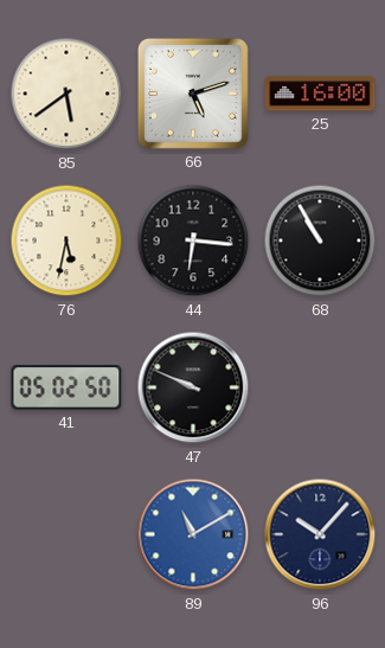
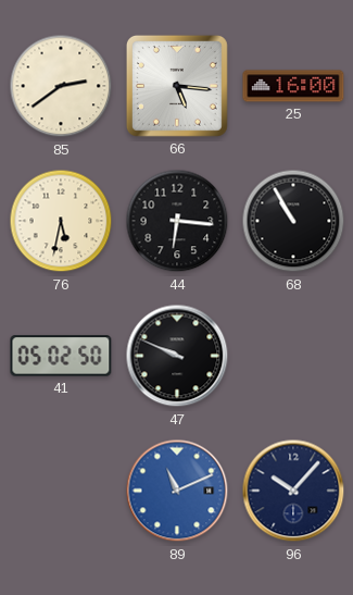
85: 5:39 -> 2:39
66: 5:12 -> 5:16
89: 11:10 -> 11:11
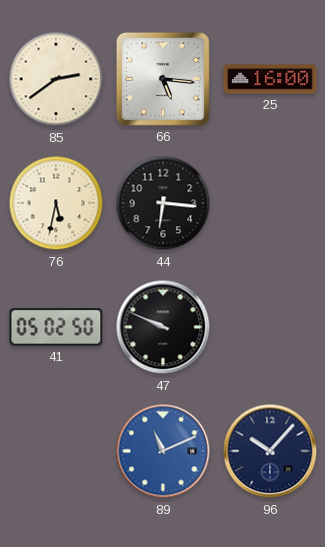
68: 10:55 -> none
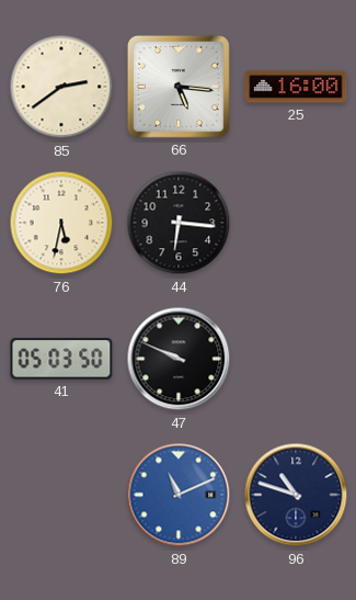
41: 05:02 -> 05:03
96: 10:07 -> 10:48
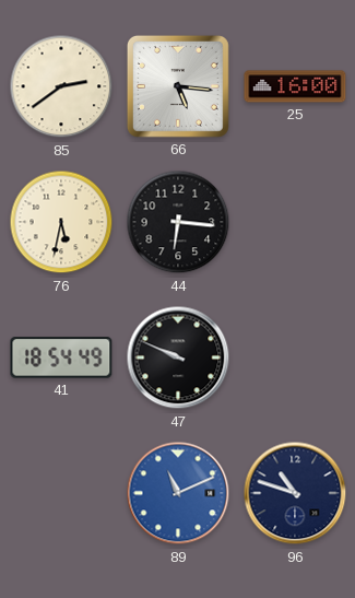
41: 05:03 -> 18:54
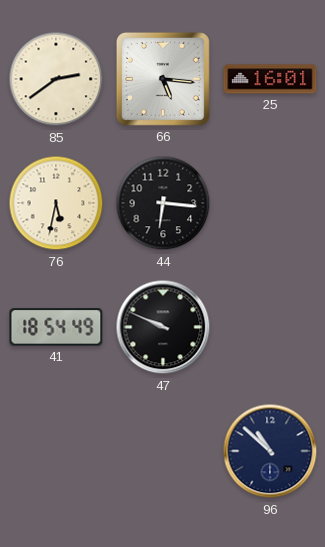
25: 16:00 -> 16:01
89: 11:11 -> none
96: 10:48 -> 10:52
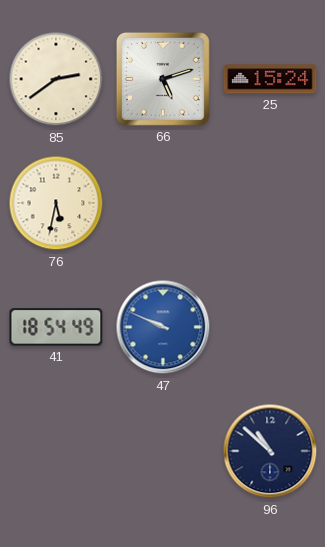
66: 5:16 -> 5:12
25: 16:01 -> 15:24
44: 6:16 -> none
47 dial: black -> blue
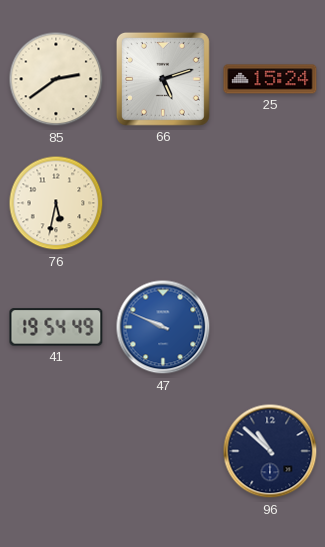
41: 18:54 -> 19:54
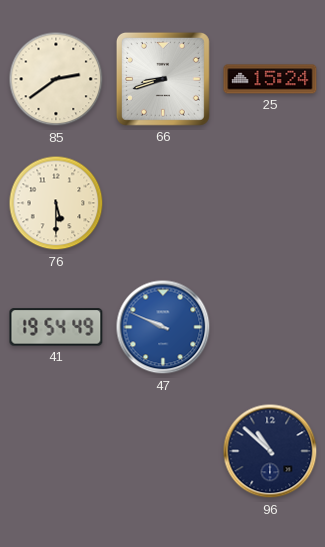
66: 5:12 -> 8:42
76: 5:32 -> 5:30
